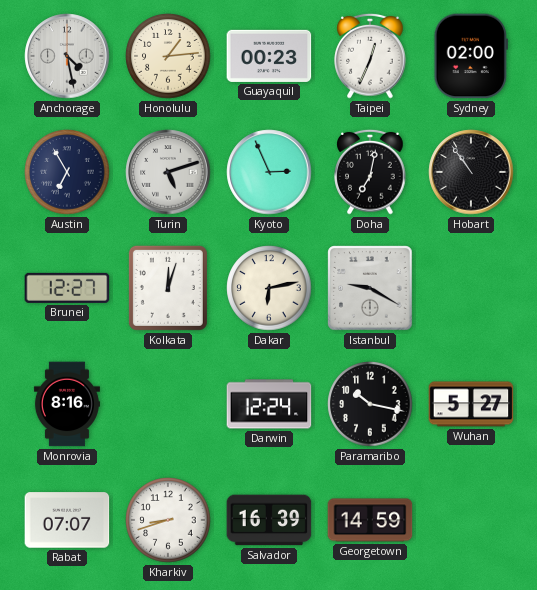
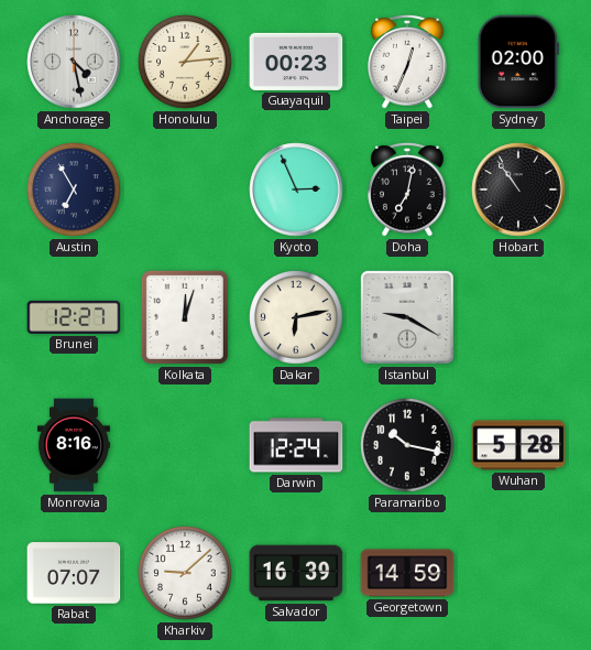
Turin: 5:12 -> none
Wuhan: 5:27 -> 5:28
Kharkiv: 8:42 -> 9:08
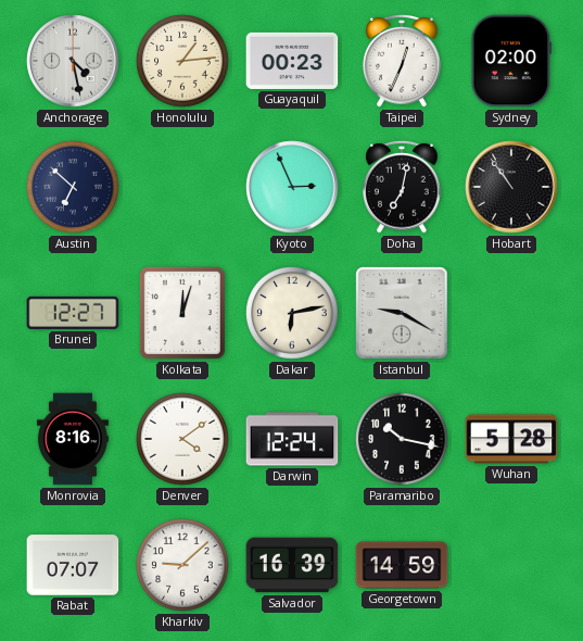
Austin: 6:55 -> 6:52
Denver: none -> 4:09
